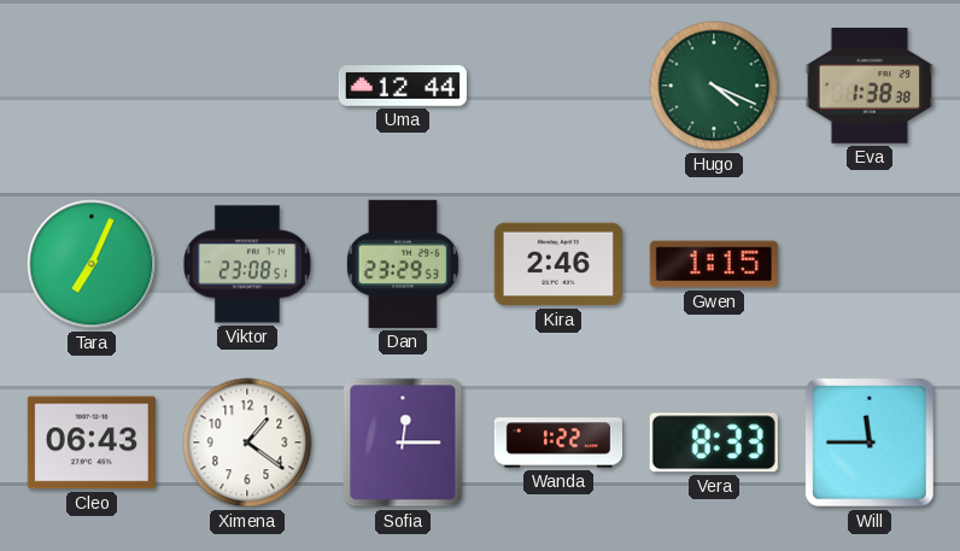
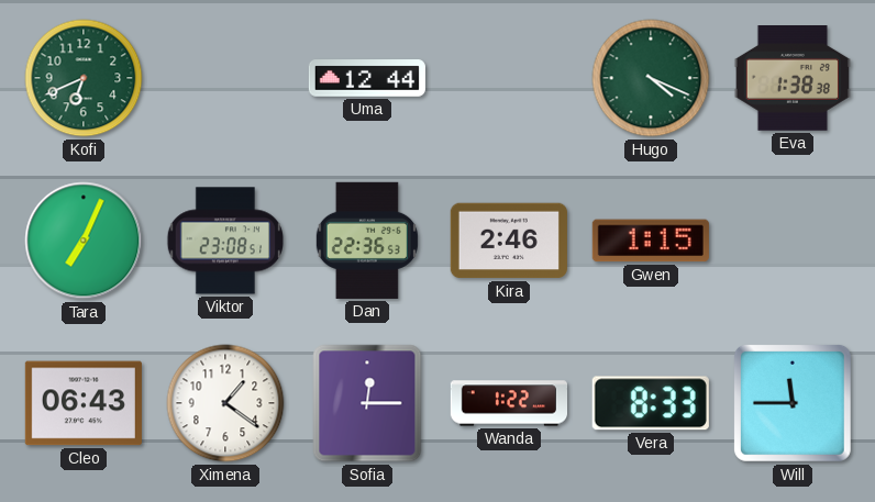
Kofi: none -> 6:41
Dan: 23:29 -> 22:36
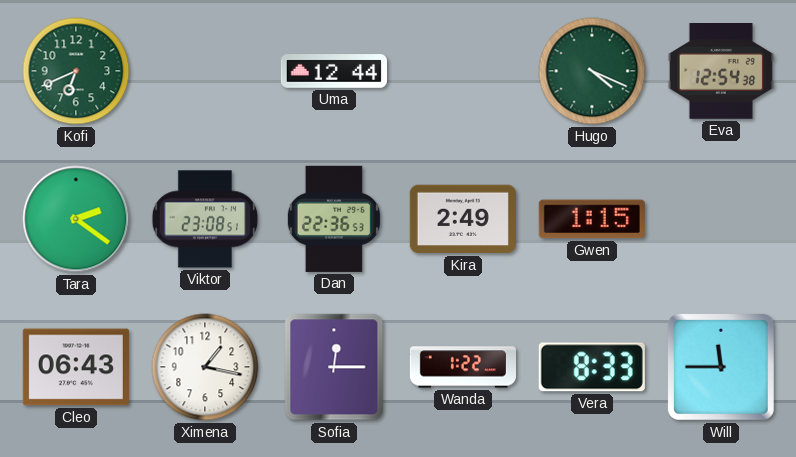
Eva: 1:38 -> 12:54
Tara: 7:04 -> 2:21
Kira: 2:46 -> 2:49
Ximena: 1:21 -> 1:17
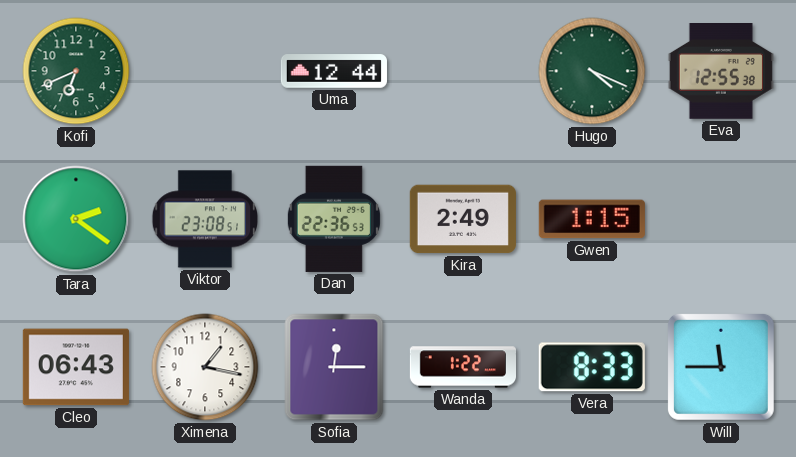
Eva: 12:54 -> 12:55
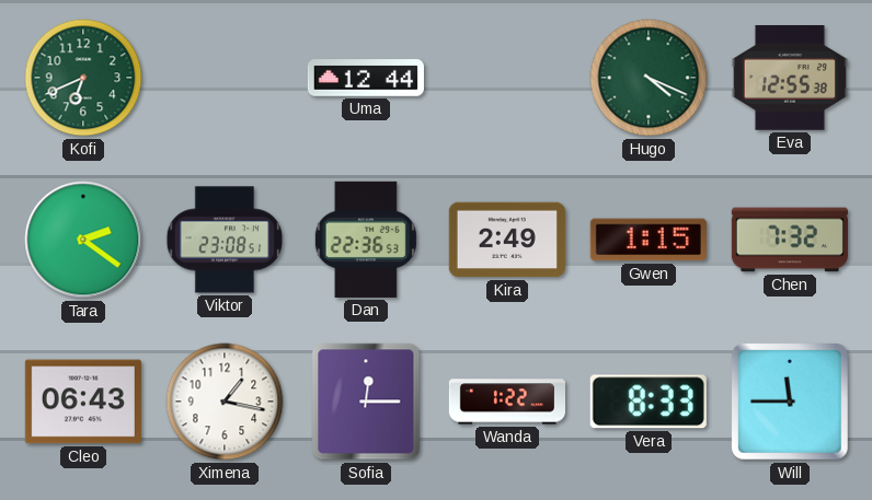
Chen: none -> 7:32
